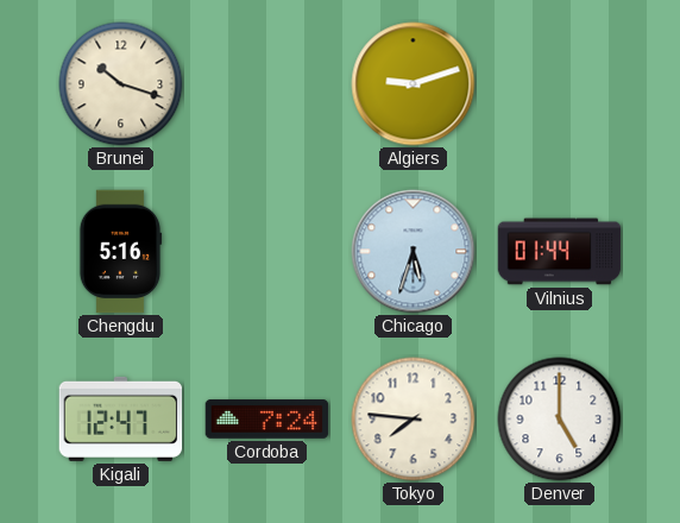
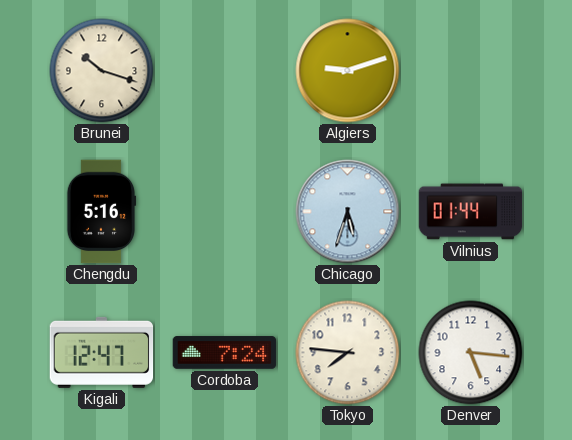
Denver: 5:00 -> 5:16
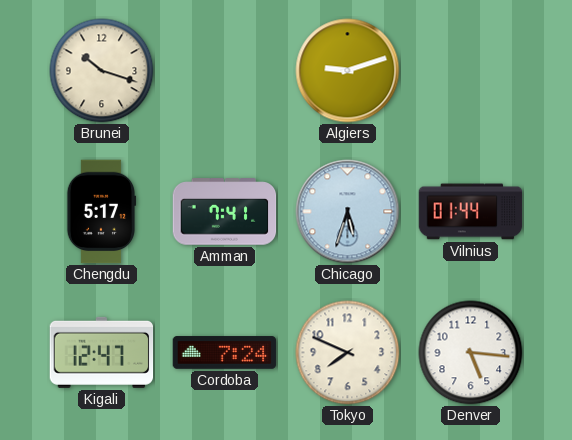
Chengdu: 5:16 -> 5:17
Amman: none -> 7:41
Tokyo: 7:46 -> 7:49
